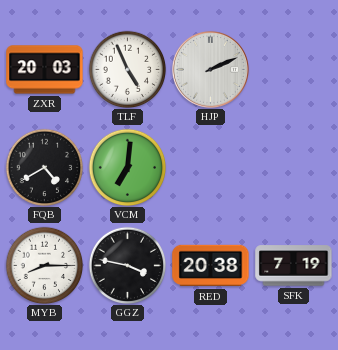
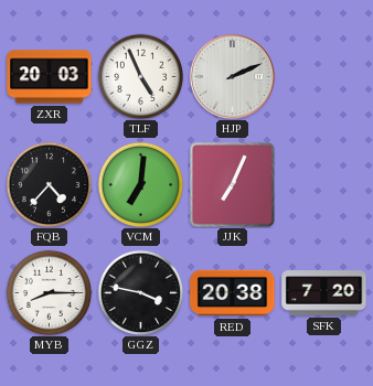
FQB: 4:40 -> 4:37
JJK: none -> 7:04
SFK: 7:19 -> 7:20
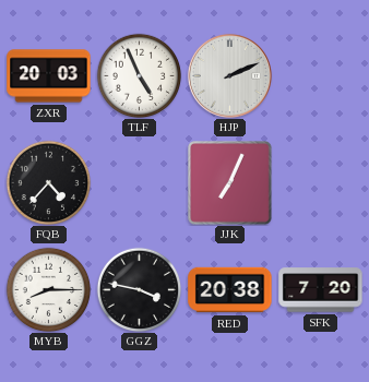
VCM: 7:01 -> none
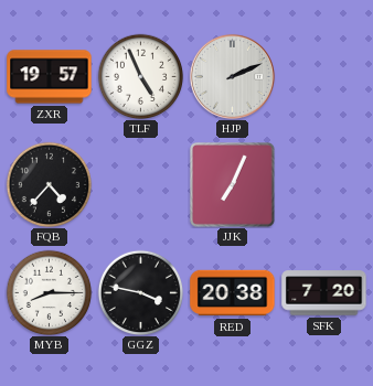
ZXR: 20:03 -> 19:57
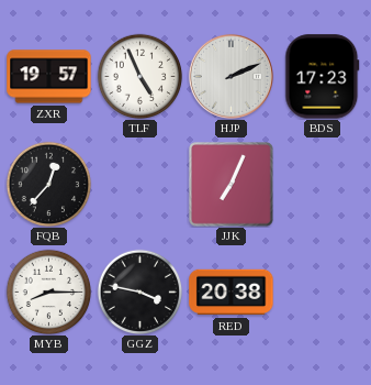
BDS: none -> 17:23
FQB: 4:37 -> 12:37
SFK: 7:20 -> none
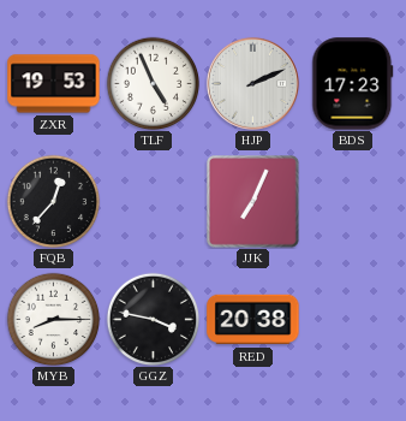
ZXR: 19:57 -> 19:53
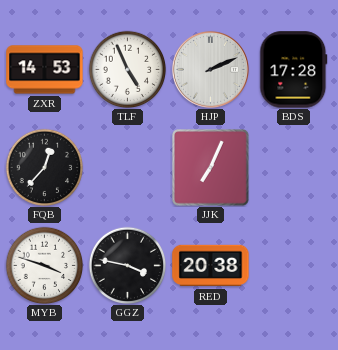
ZXR: 19:53 -> 14:53
BDS: 17:23 -> 17:28
MYB: 8:15 -> 3:48
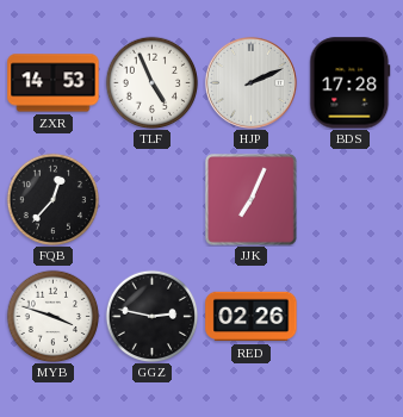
GGZ: 3:47 -> 2:47
RED: 20:38 -> 02:26
